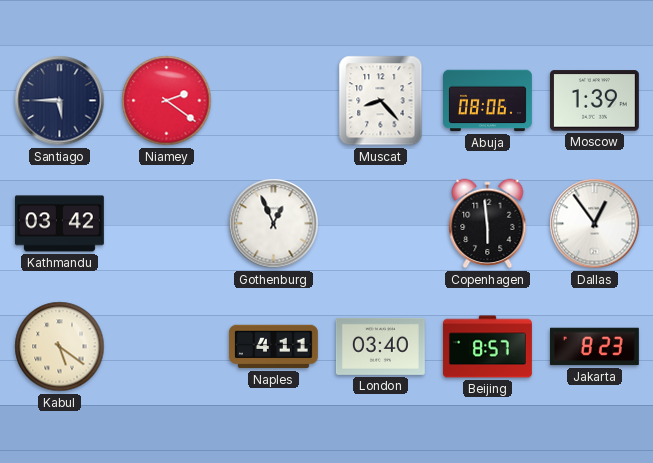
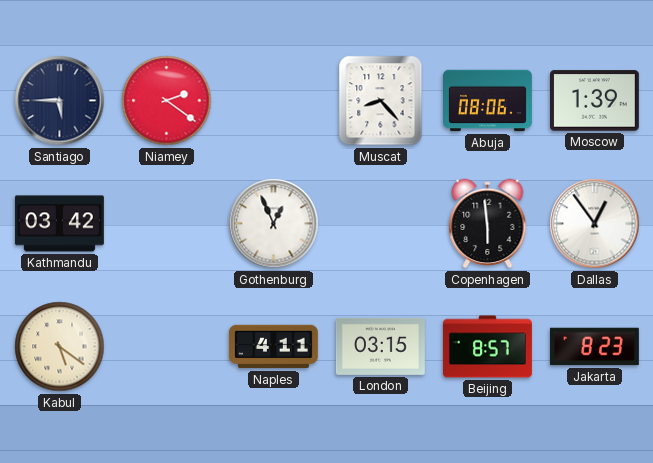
London: 03:40 -> 03:15
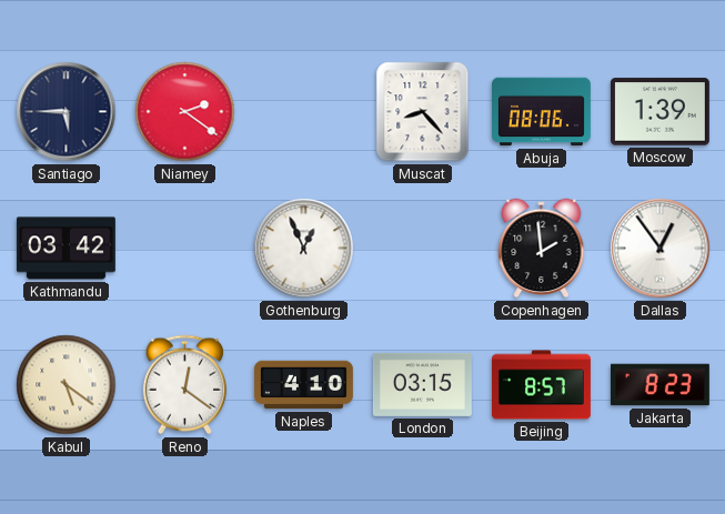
Copenhagen: 5:59 -> 1:59
Reno: none -> 12:21
Naples: 4:11 -> 4:10
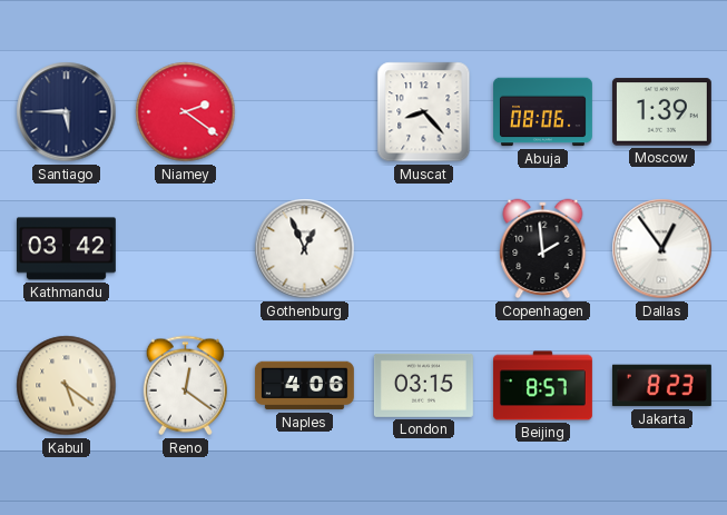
Naples: 4:10 -> 4:06
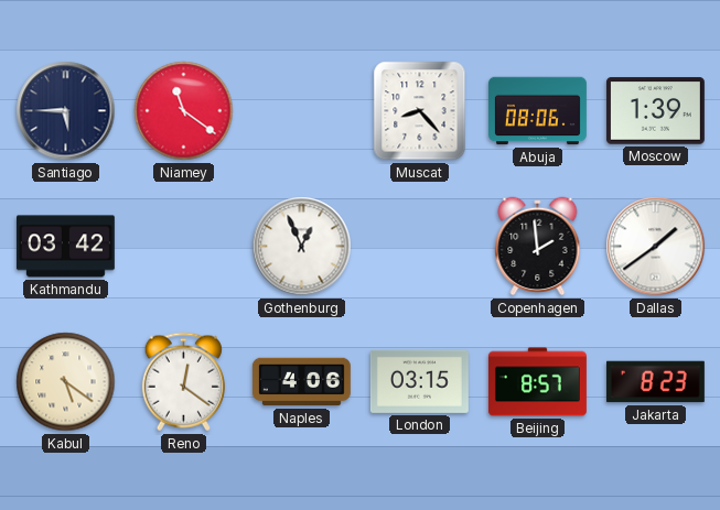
Niamey: 2:21 -> 11:21
Dallas: 12:54 -> 1:39
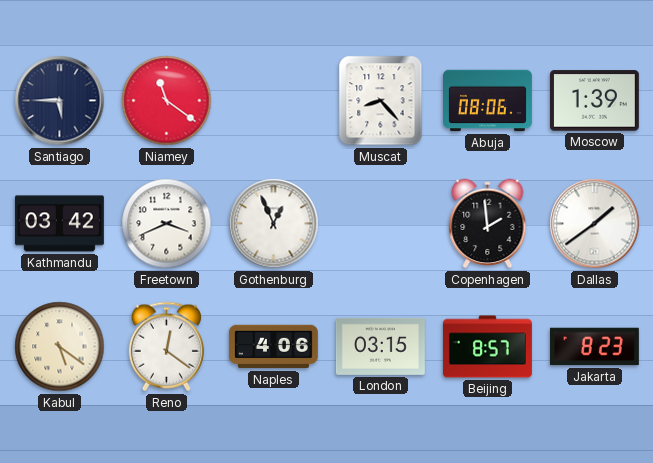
Freetown: none -> 3:41
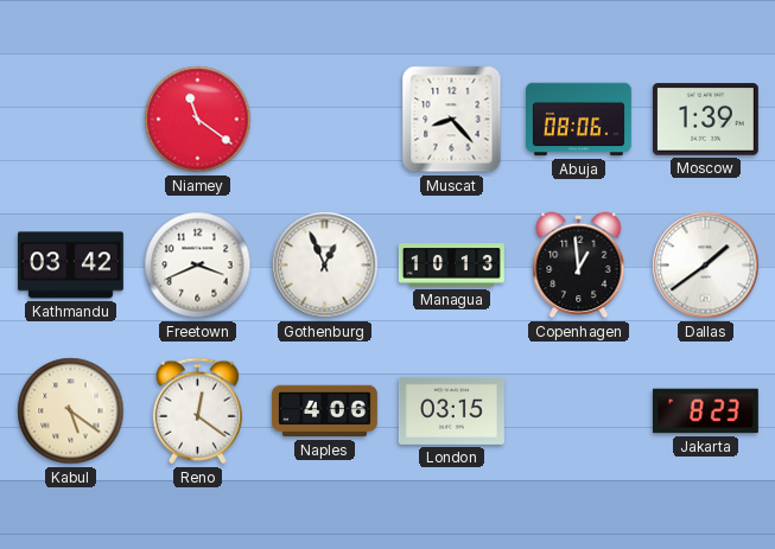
Santiago: 5:45 -> none
Managua: none -> 10:13
Copenhagen: 1:59 -> 12:59
Beijing: 8:57 -> none
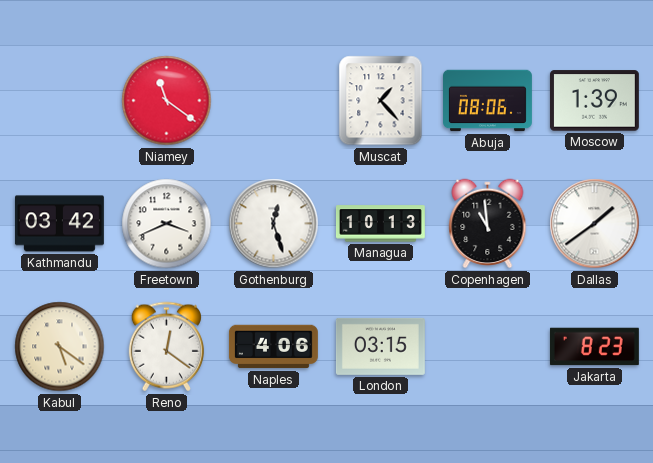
Muscat: 8:23 -> 1:23
Gothenburg: 12:56 -> 12:27
Copenhagen: 12:59 -> 10:59
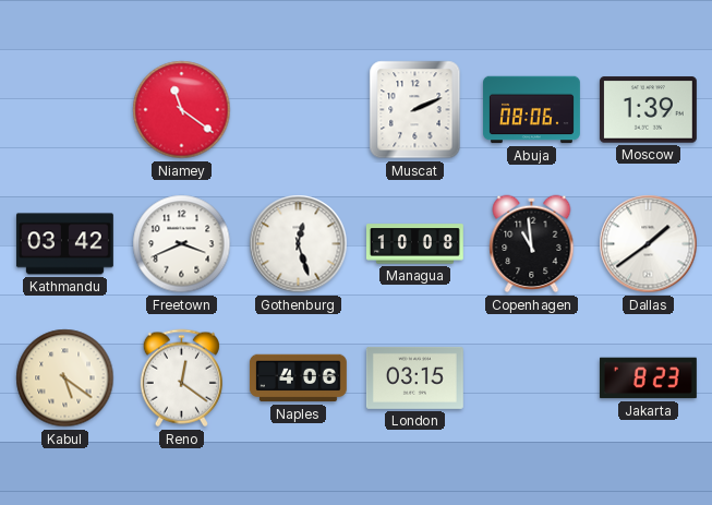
Muscat: 1:23 -> 2:11
Managua: 10:13 -> 10:08
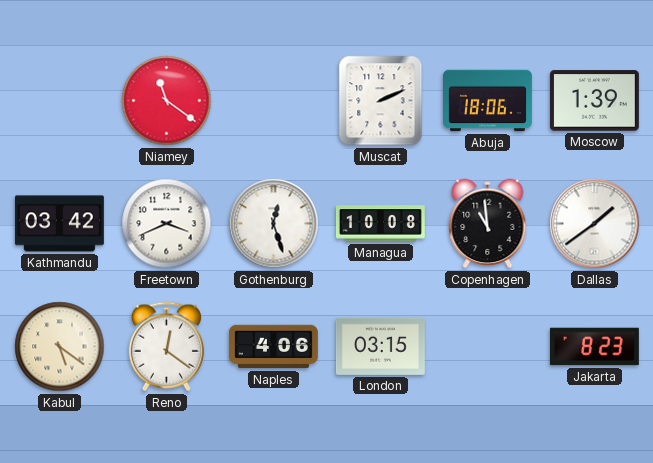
Abuja: 08:06 -> 18:06
